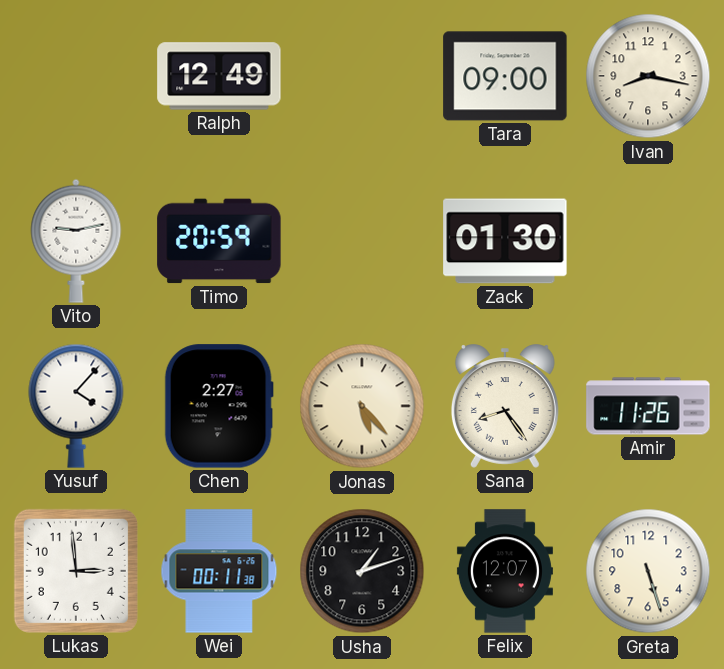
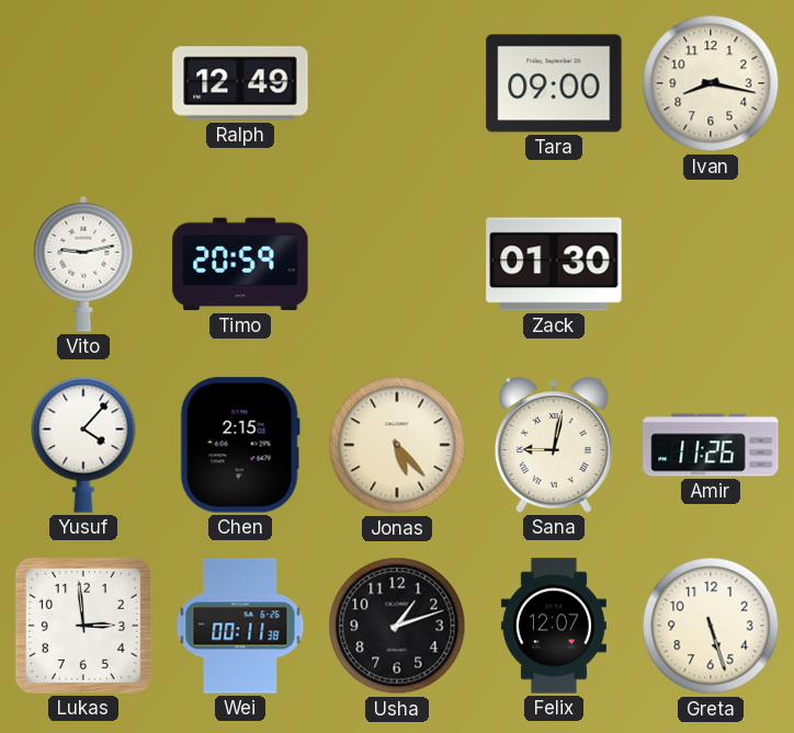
Chen: 2:27 -> 2:15
Sana: 8:24 -> 9:02
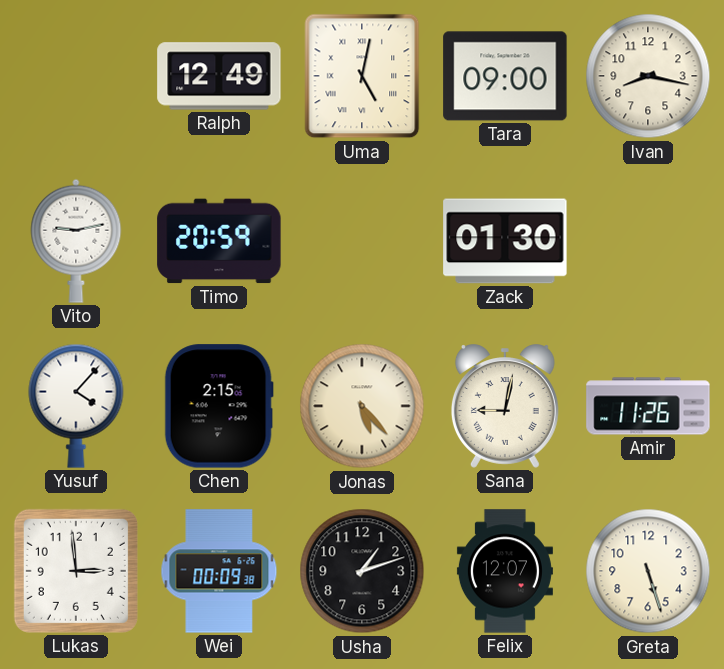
Uma: none -> 5:02
Wei: 00:11 -> 00:09
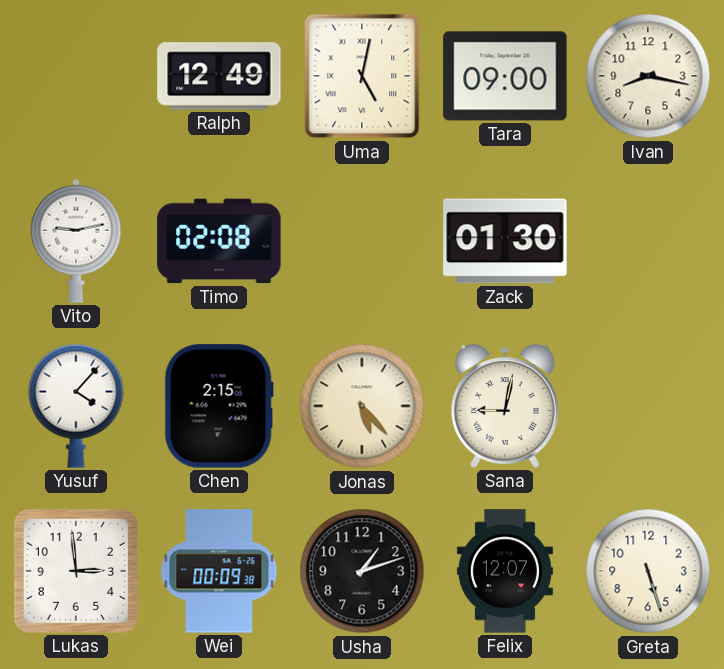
Timo: 20:59 -> 02:08
Amir: 11:26 -> none
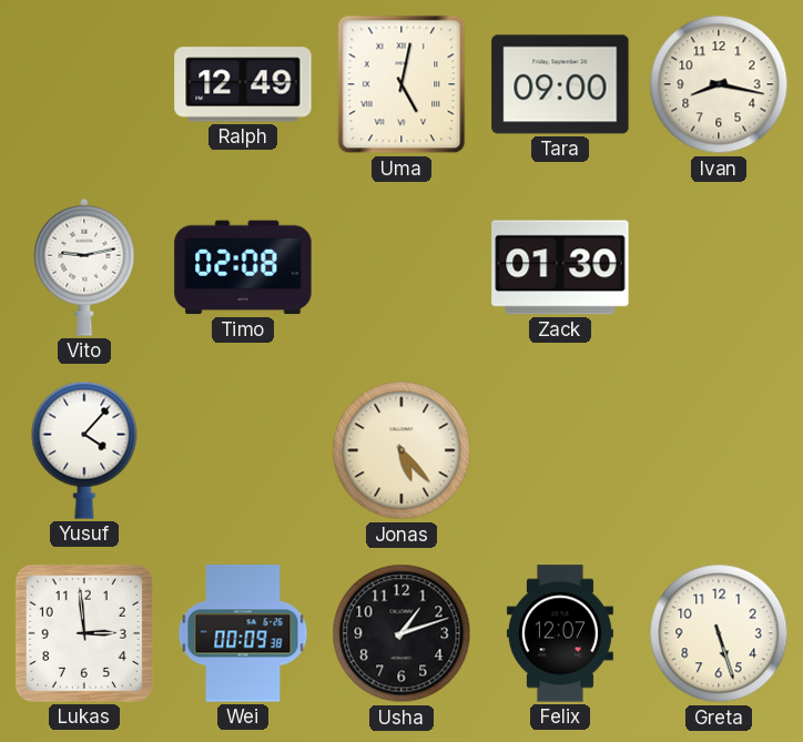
Chen: 2:15 -> none
Sana: 9:02 -> none
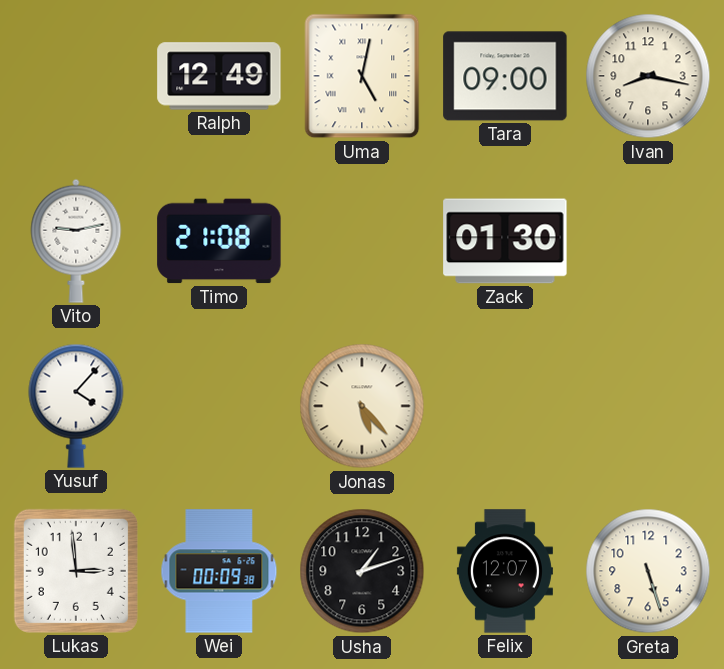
Timo: 02:08 -> 21:08
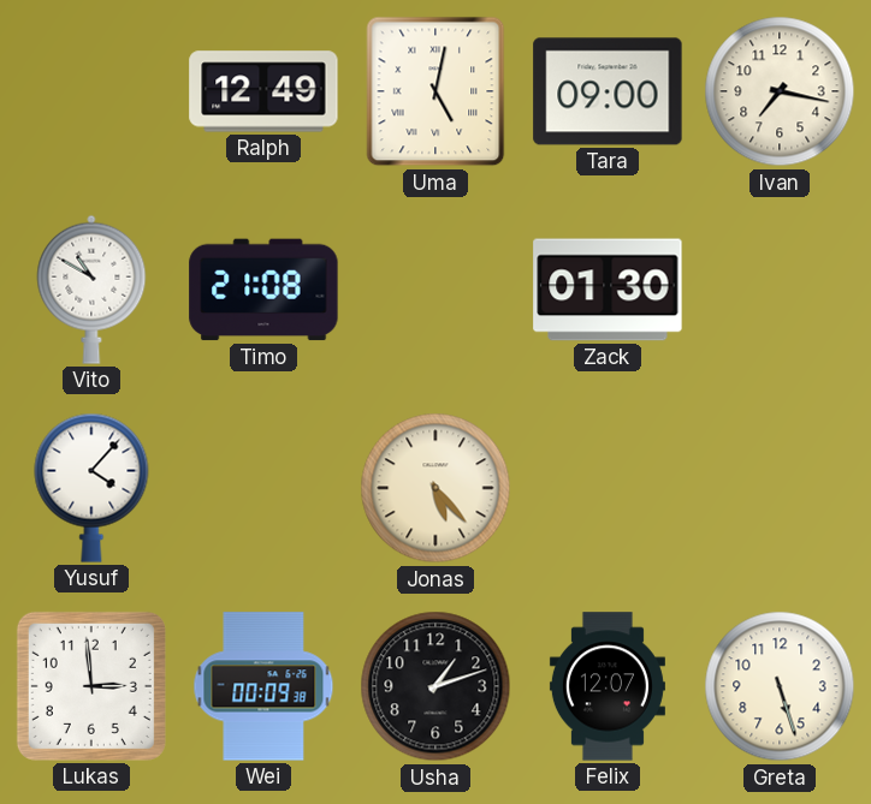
Ivan: 8:17 -> 7:17
Vito: 9:13 -> 10:50
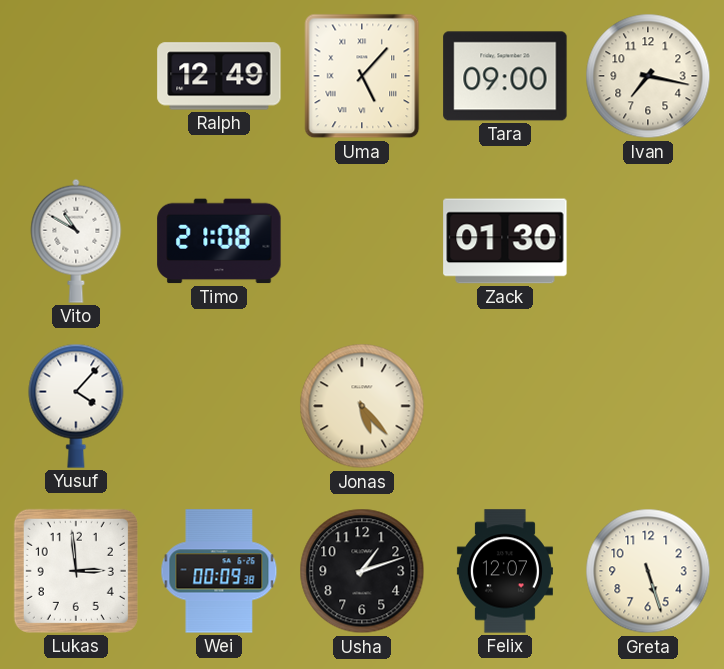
Uma: 5:02 -> 5:07
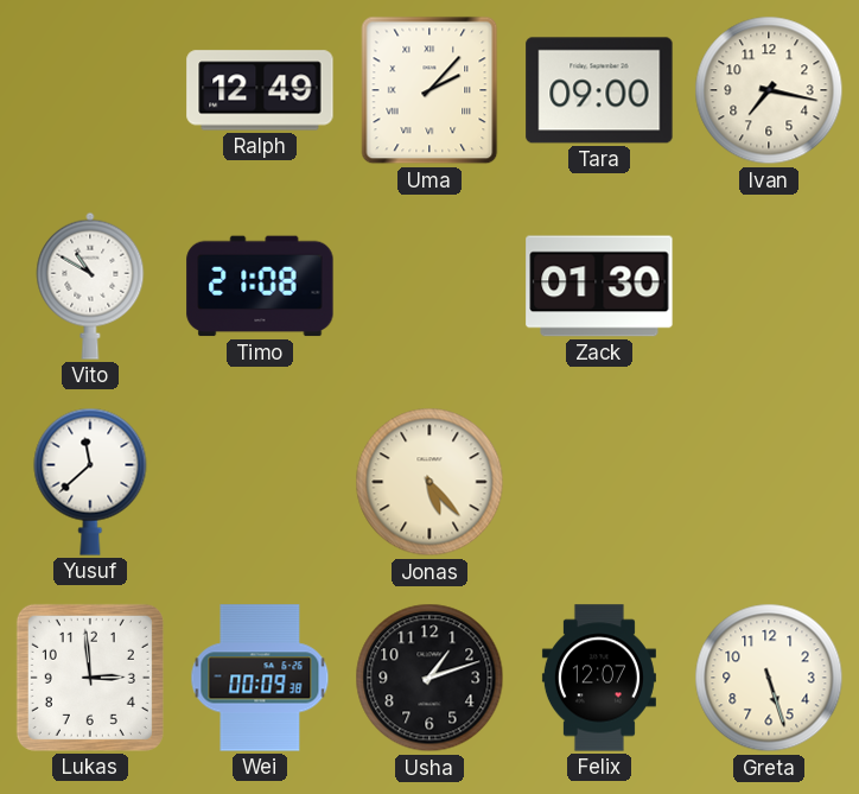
Uma: 5:07 -> 2:07
Yusuf: 4:07 -> 11:38
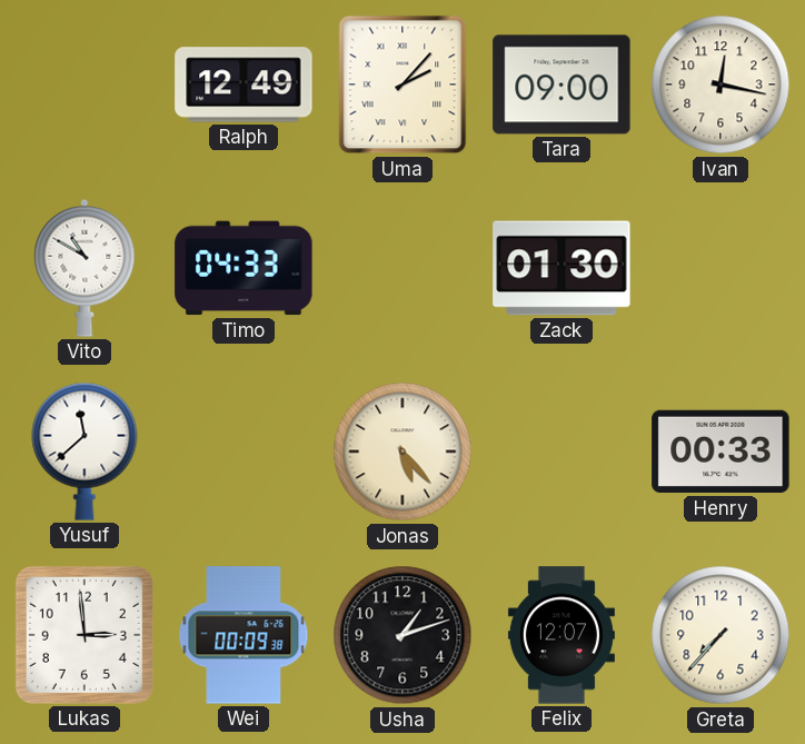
Ivan: 7:17 -> 12:17
Timo: 21:08 -> 04:33
Henry: none -> 00:33
Greta: 5:27 -> 7:37
